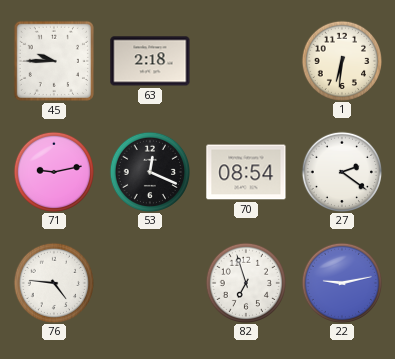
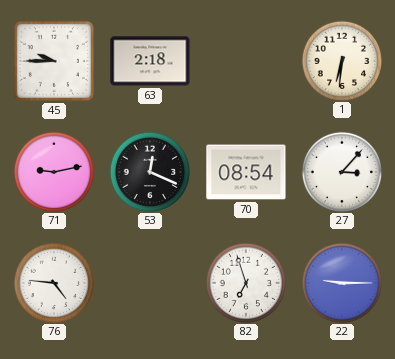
27: 2:21 -> 3:07
22: 9:13 -> 9:15
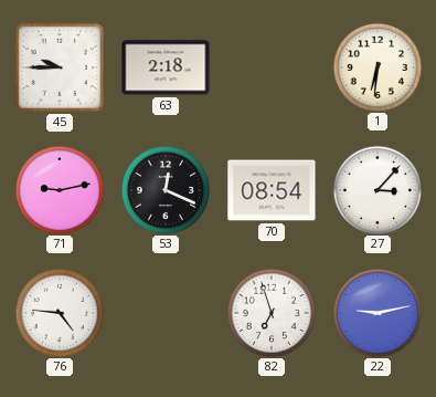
22: 9:15 -> 9:13
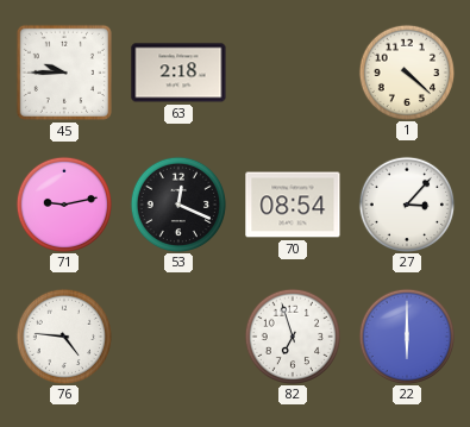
1: 6:31 -> 4:22
22: 9:13 -> 6:00
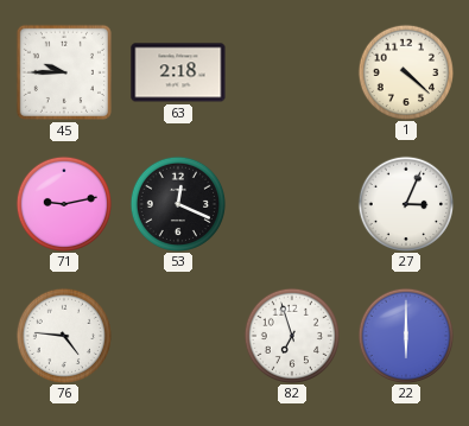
70: 08:54 -> none
27: 3:07 -> 3:04
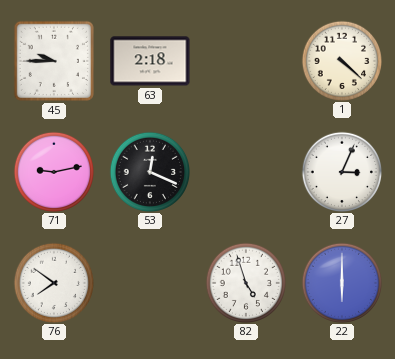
76: 4:46 -> 7:51
82: 6:57 -> 4:57
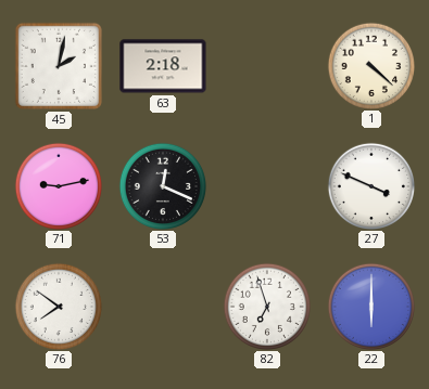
45: 9:45 -> 2:02
27: 3:04 -> 3:49
82: 4:57 -> 6:57
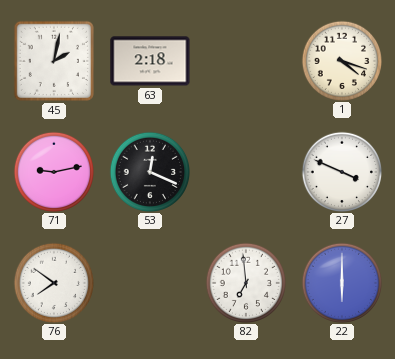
1: 4:22 -> 4:18
82: 6:57 -> 6:59
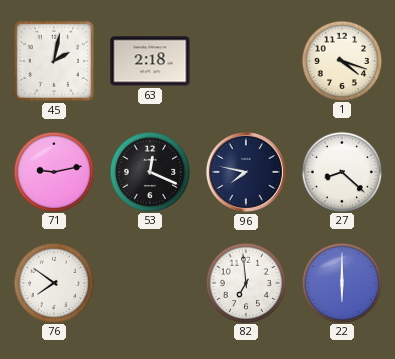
96: none -> 7:47
27: 3:49 -> 8:22
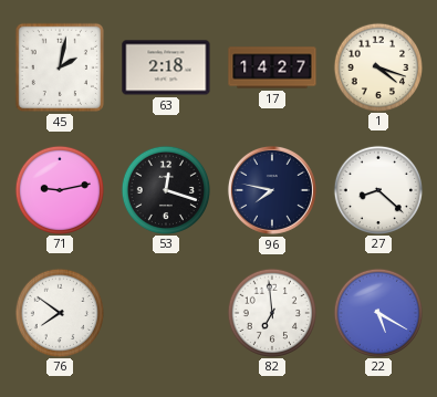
17: none -> 14:27
53: 12:19 -> 12:18
22: 6:00 -> 5:20
